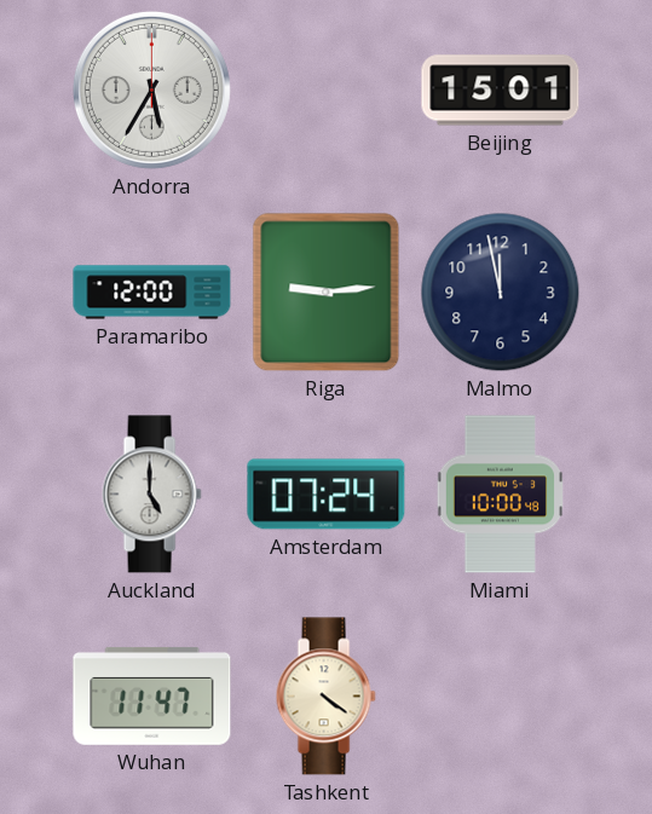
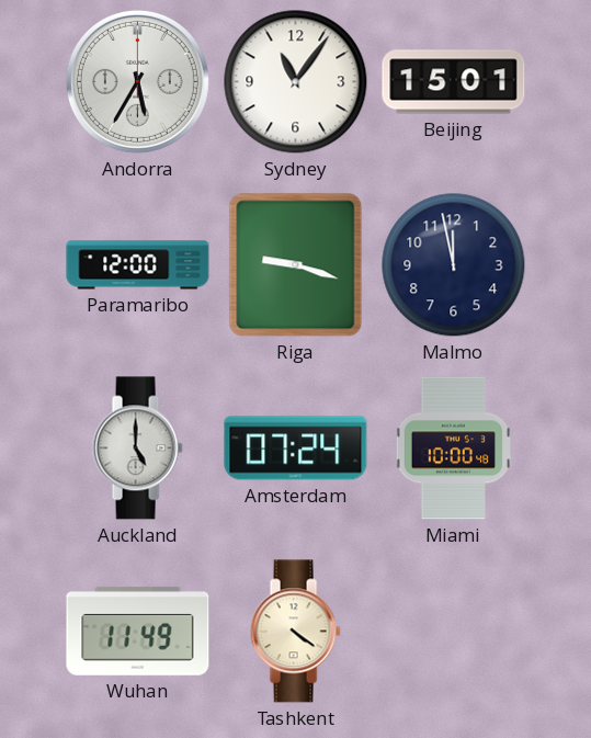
Sydney: none -> 11:06
Riga: 9:14 -> 9:18
Wuhan: 11:47 -> 11:49
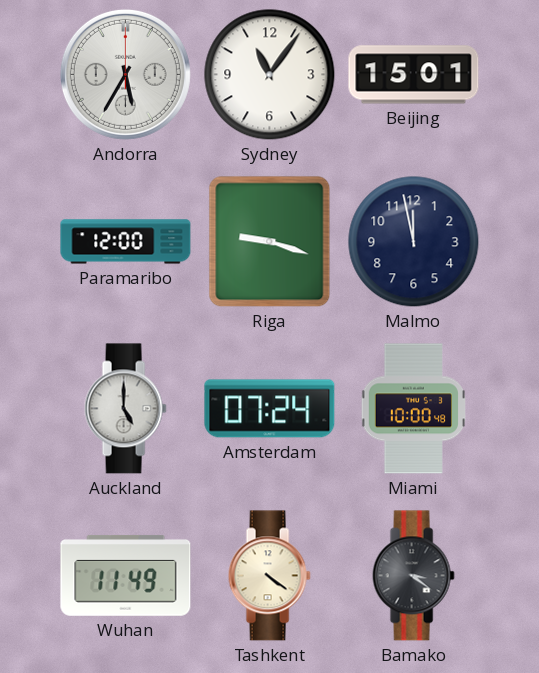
Bamako: none -> 3:21
